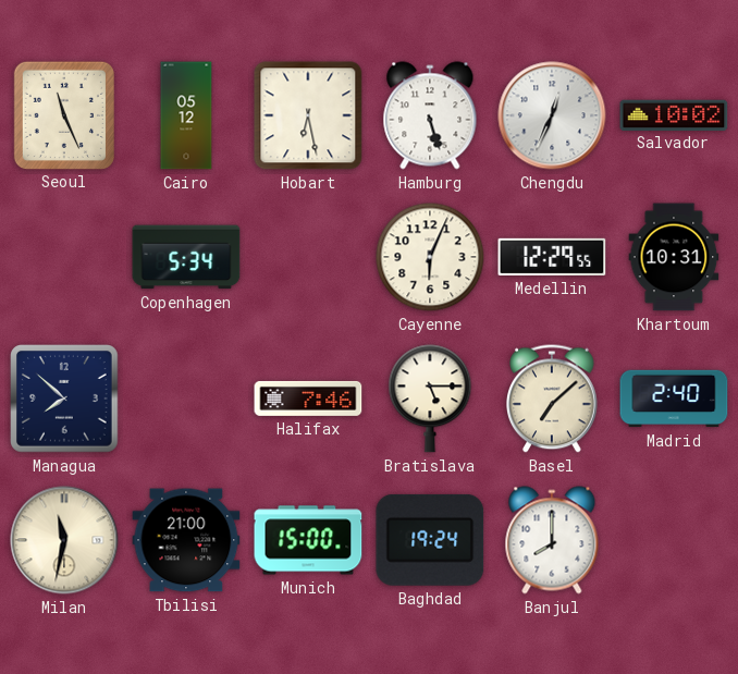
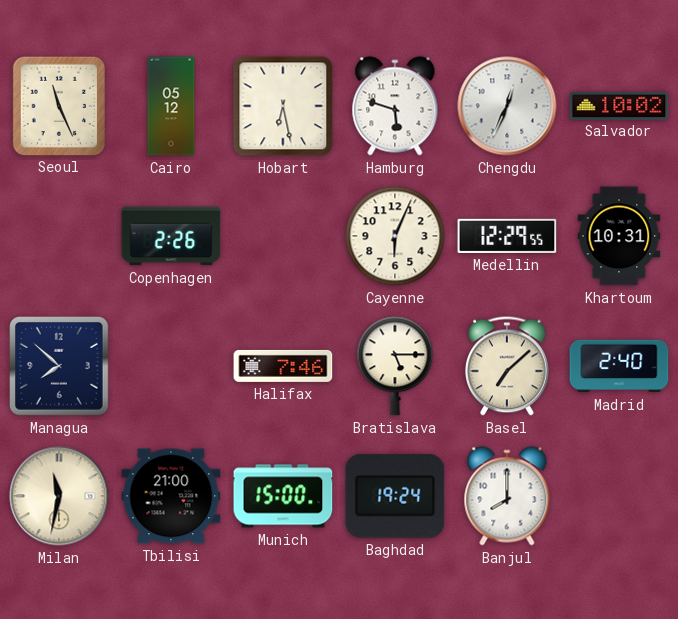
Hamburg: 5:27 -> 5:48
Copenhagen: 5:34 -> 2:26
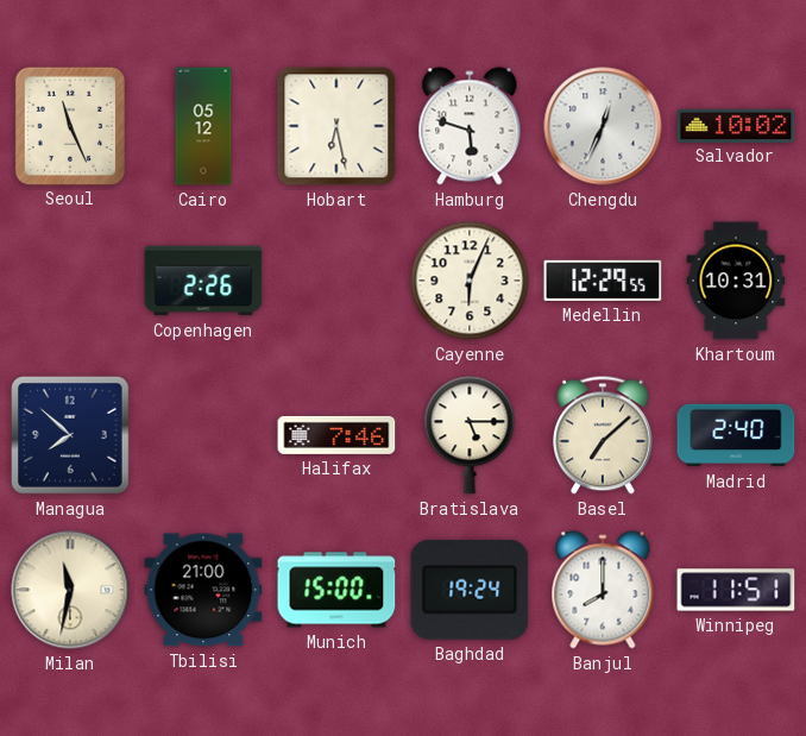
Winnipeg: none -> 11:51
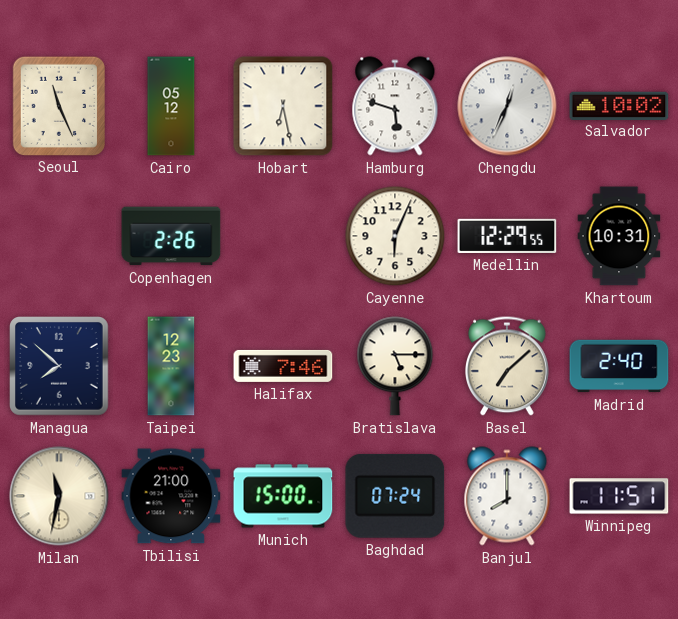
Taipei: none -> 12:23
Baghdad: 19:24 -> 07:24
